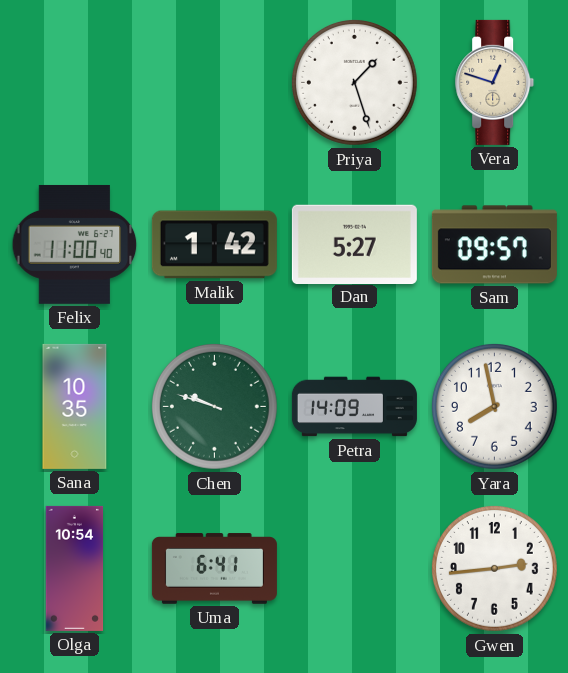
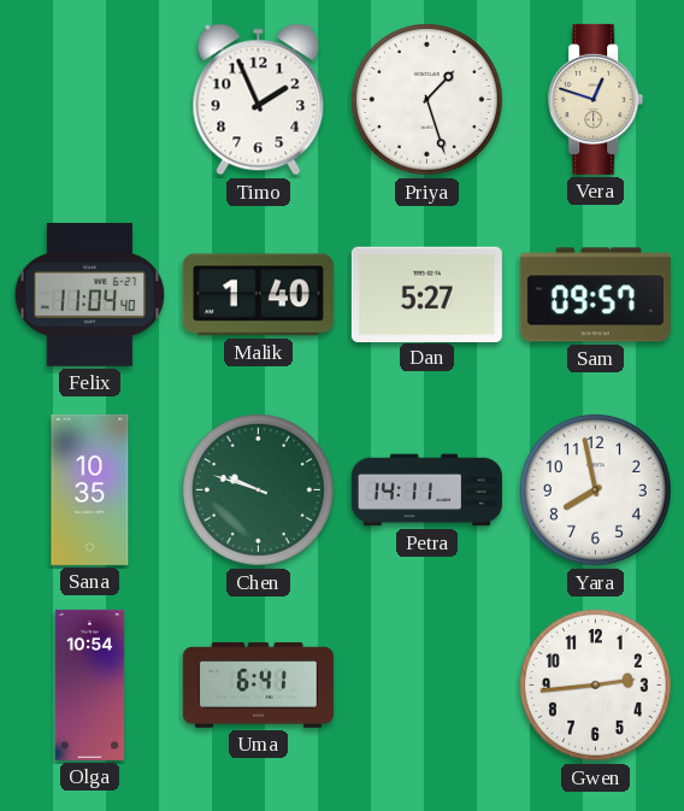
Timo: none -> 1:56
Felix: 11:00 -> 11:04
Malik: 1:42 -> 1:40
Petra: 14:09 -> 14:11
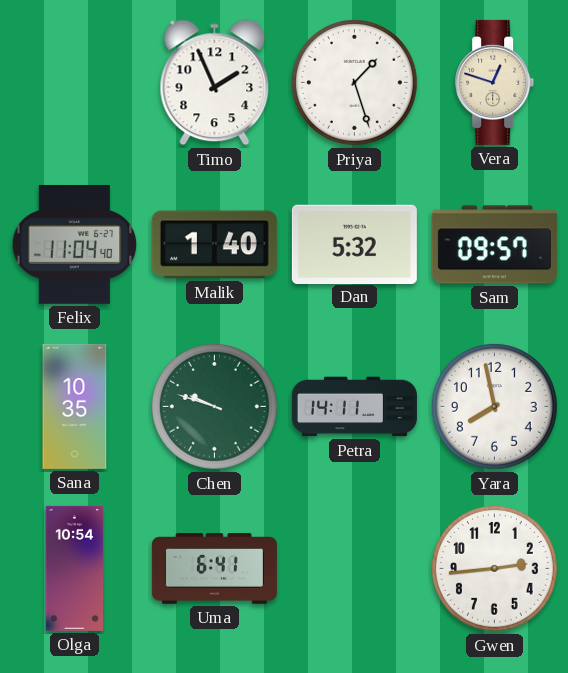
Dan: 5:27 -> 5:32
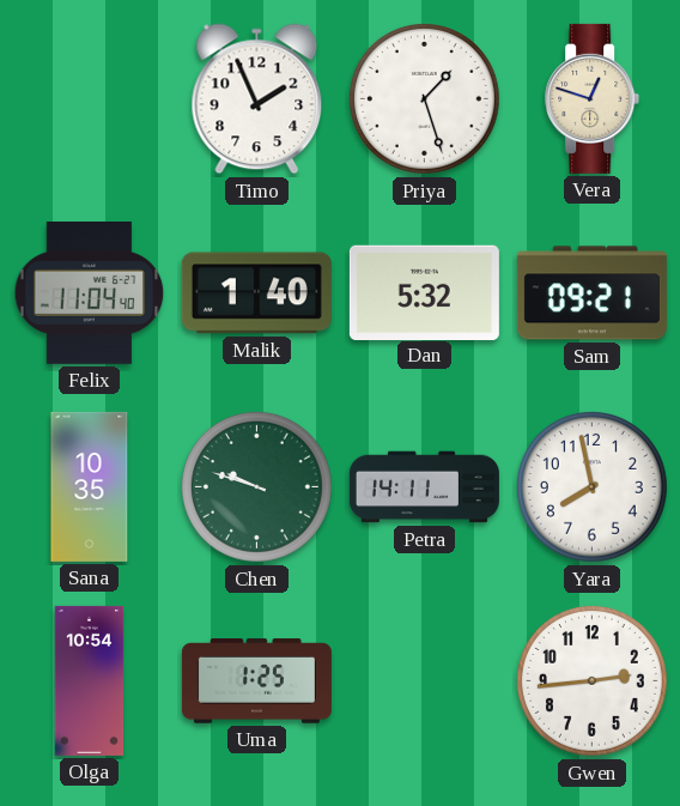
Sam: 09:57 -> 09:21
Uma: 6:41 -> 1:25
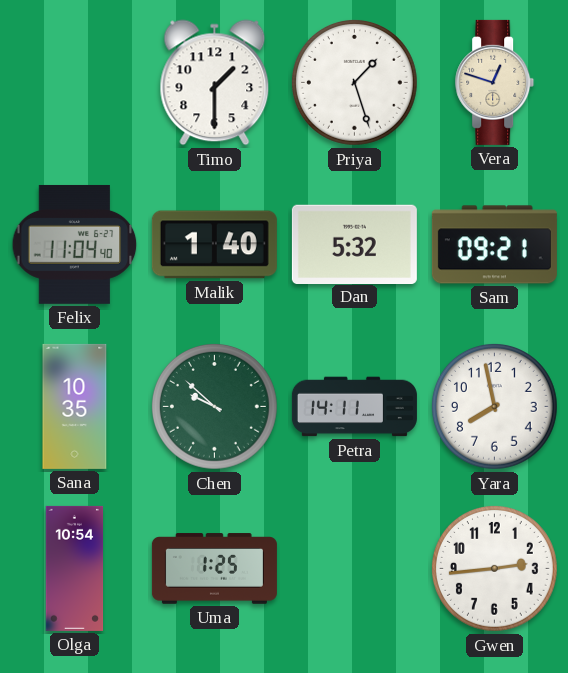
Timo: 1:56 -> 1:30
Chen: 9:48 -> 9:52
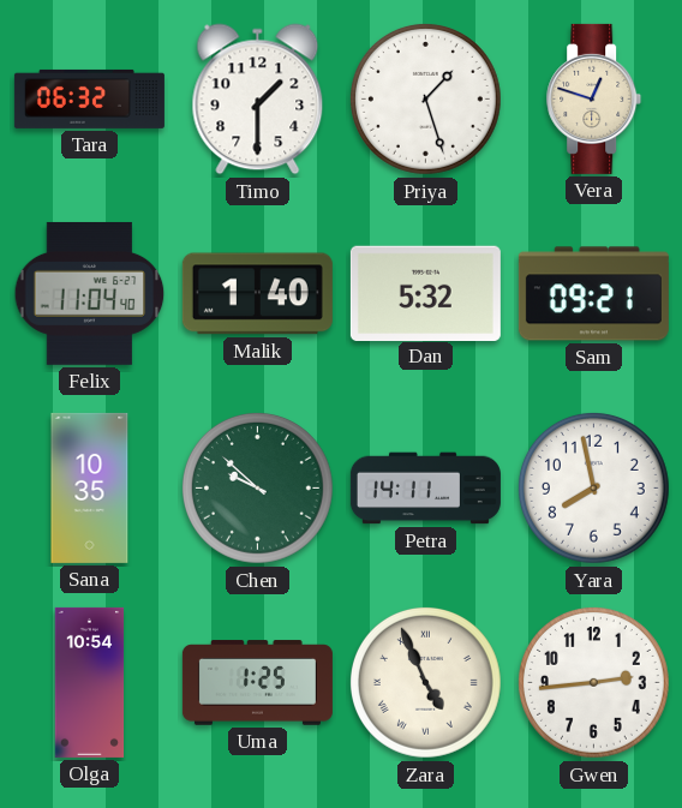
Tara: none -> 06:32
Zara: none -> 4:56
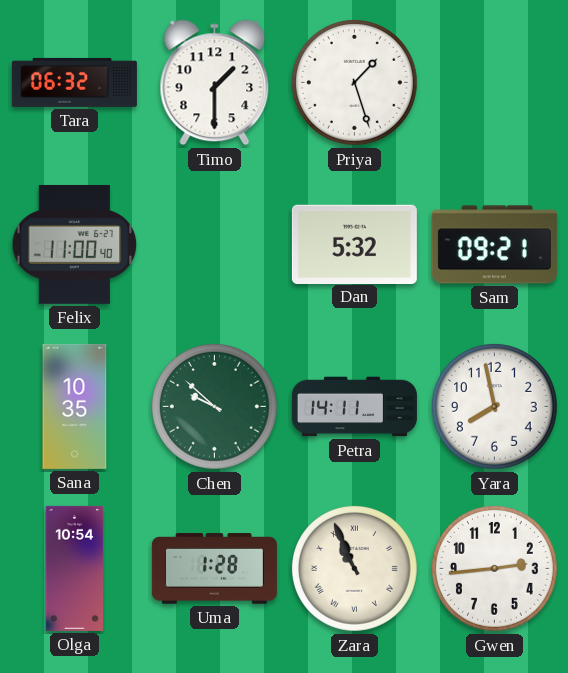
Vera: 12:48 -> none
Felix: 11:04 -> 11:00
Malik: 1:40 -> none
Uma: 1:25 -> 1:28
Zara: 4:56 -> 10:56
